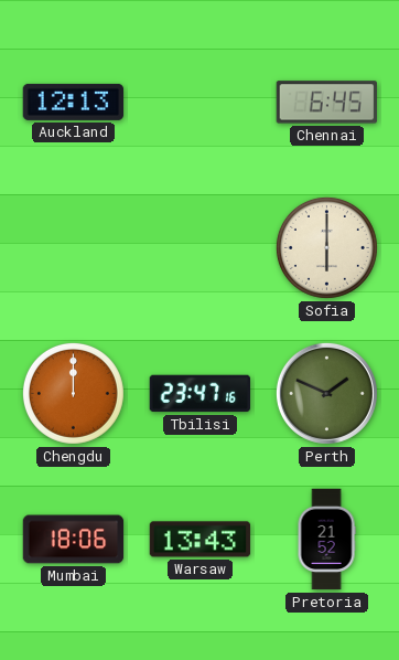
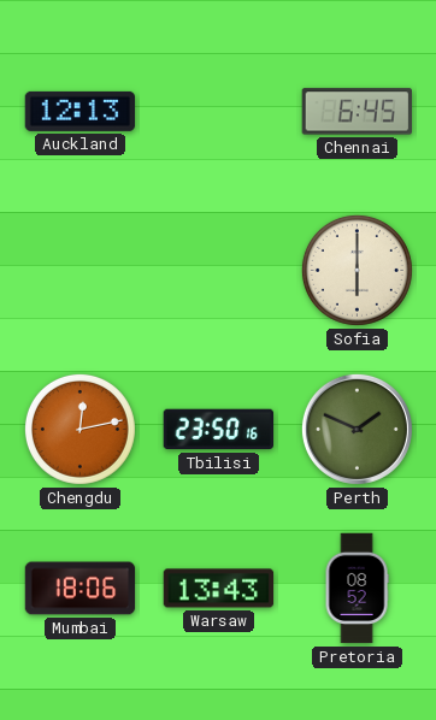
Chengdu: 12:00 -> 12:13
Tbilisi: 23:47 -> 23:50
Pretoria: 21:52 -> 08:52
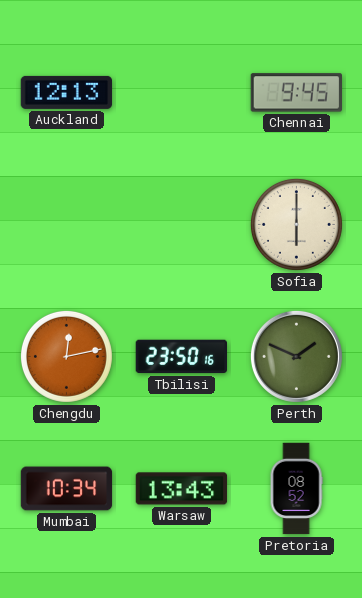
Chennai: 6:45 -> 9:45
Mumbai: 18:06 -> 10:34
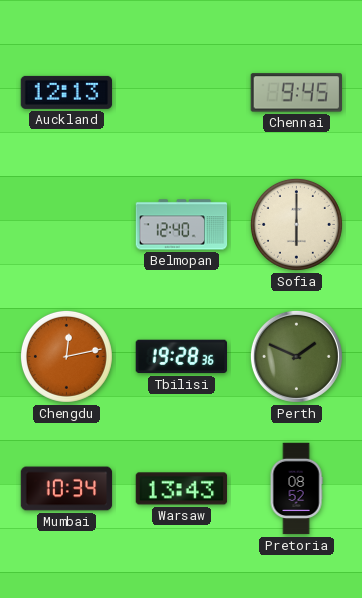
Belmopan: none -> 12:40
Tbilisi: 23:50 -> 19:28
